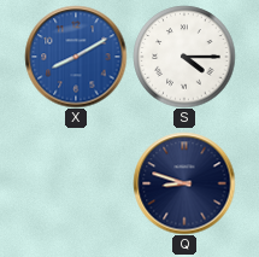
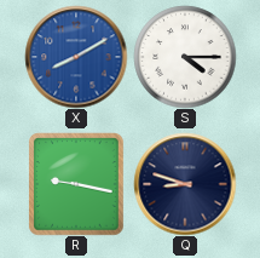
R: none -> 9:17
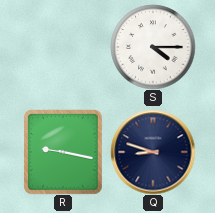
X: 8:10 -> none
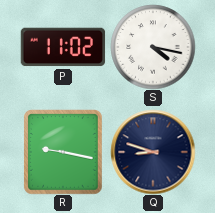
P: none -> 11:02
S: 4:15 -> 4:17
